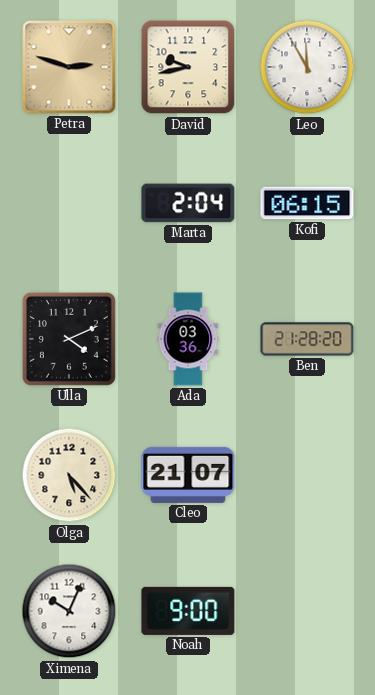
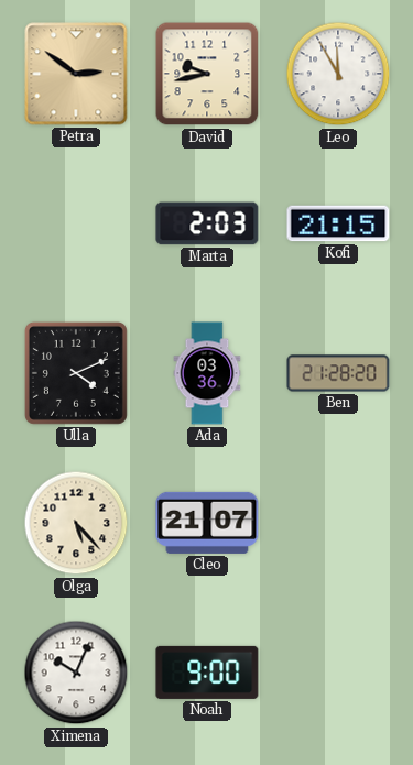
Petra: 2:48 -> 2:51
Marta: 2:04 -> 2:03
Kofi: 06:15 -> 21:15
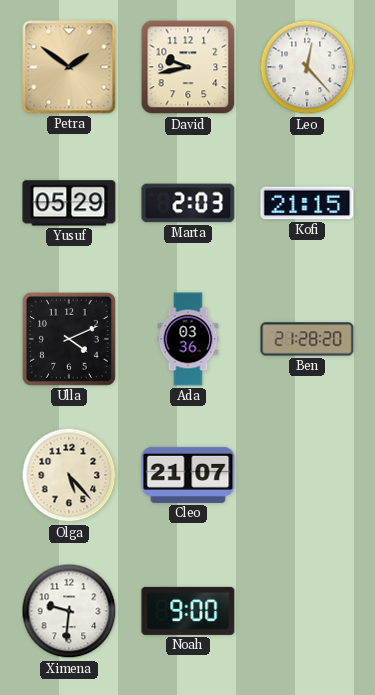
Petra: 2:51 -> 1:51
Leo: 11:55 -> 12:23
Yusuf: none -> 05:29
Ximena: 10:04 -> 9:31
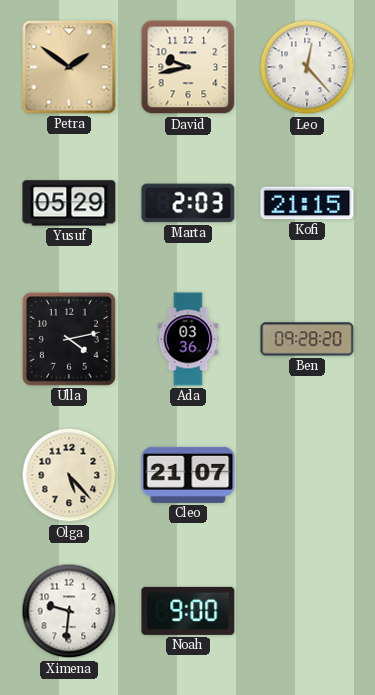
Ulla: 4:11 -> 4:13
Ben: 21:28 -> 09:28
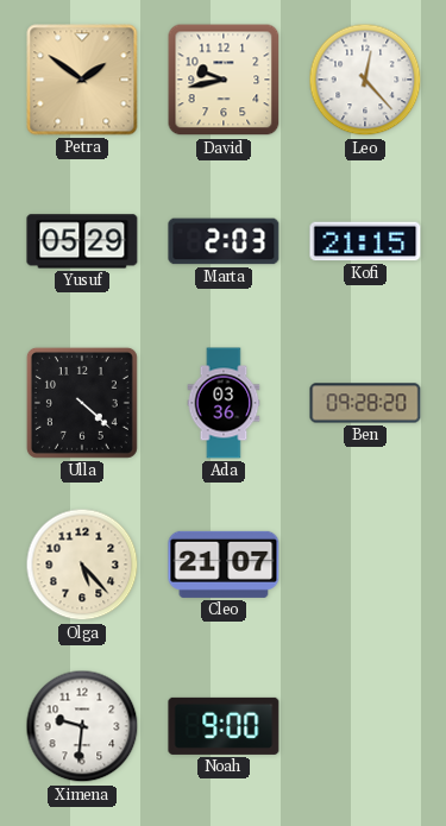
Ulla: 4:13 -> 4:22
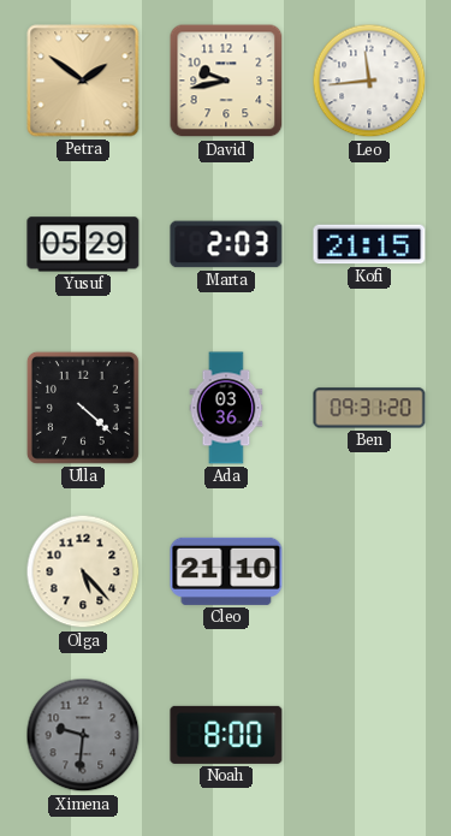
Leo: 12:23 -> 11:44
Ben: 09:28 -> 09:31
Cleo: 21:07 -> 21:10
Ximena dial: white -> grey
Noah: 9:00 -> 8:00
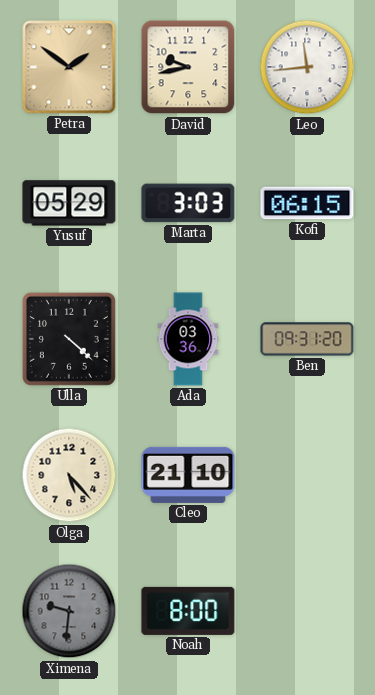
Marta: 2:03 -> 3:03
Kofi: 21:15 -> 06:15
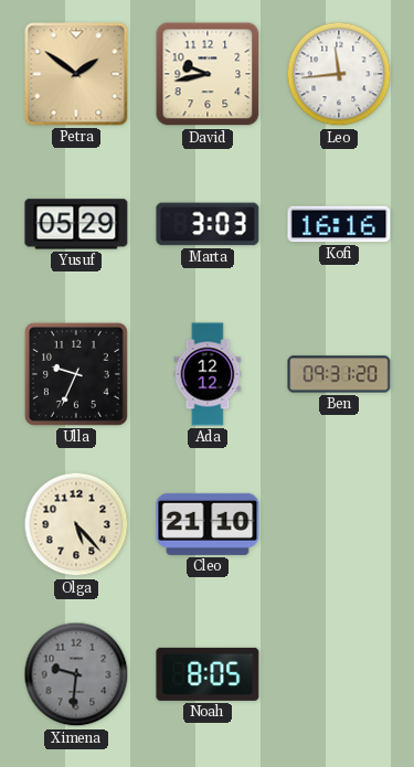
Kofi: 06:15 -> 16:16
Ulla: 4:22 -> 9:34
Ada: 03:36 -> 12:12
Noah: 8:00 -> 8:05
